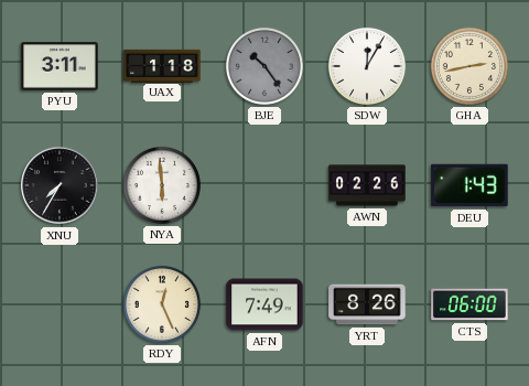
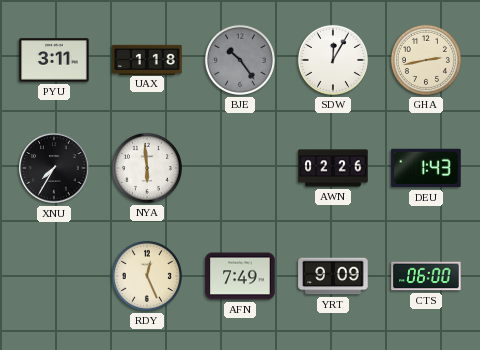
YRT: 8:26 -> 9:09
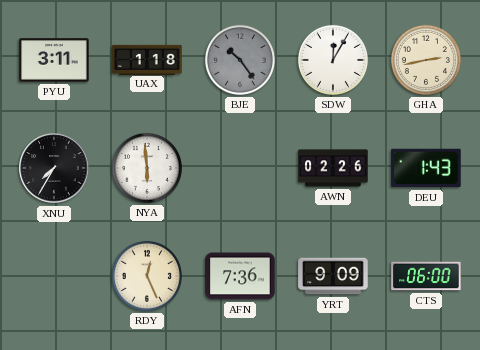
AFN: 7:49 -> 7:36
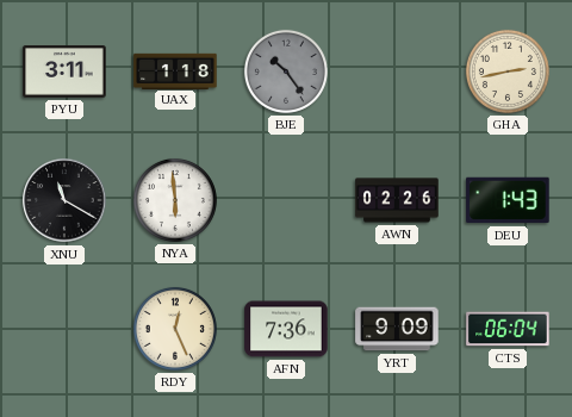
SDW: 12:05 -> none
XNU: 7:35 -> 11:20
CTS: 06:00 -> 06:04
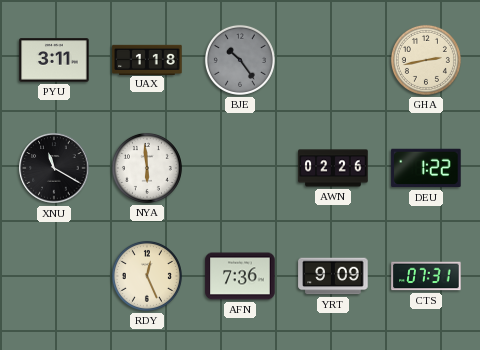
DEU: 1:43 -> 1:22
CTS: 06:04 -> 07:31
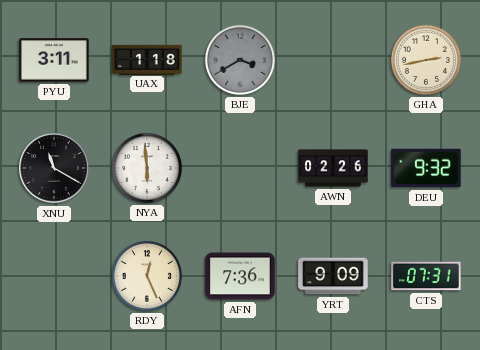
BJE: 10:24 -> 3:40
DEU: 1:22 -> 9:32
